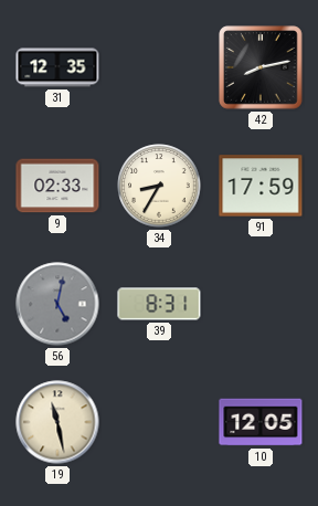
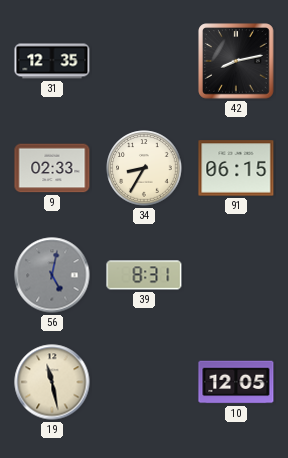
91: 17:59 -> 06:15
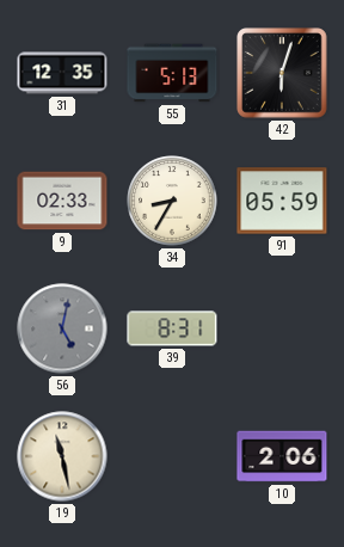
55: none -> 5:13
42: 8:13 -> 6:03
91: 06:15 -> 05:59
10: 12:05 -> 2:06
